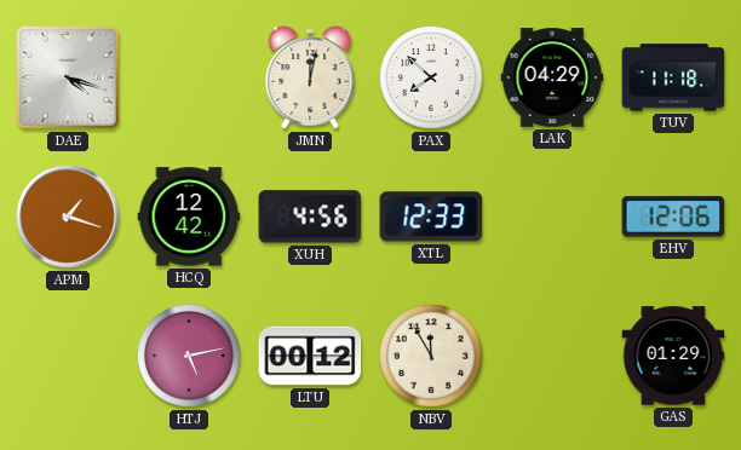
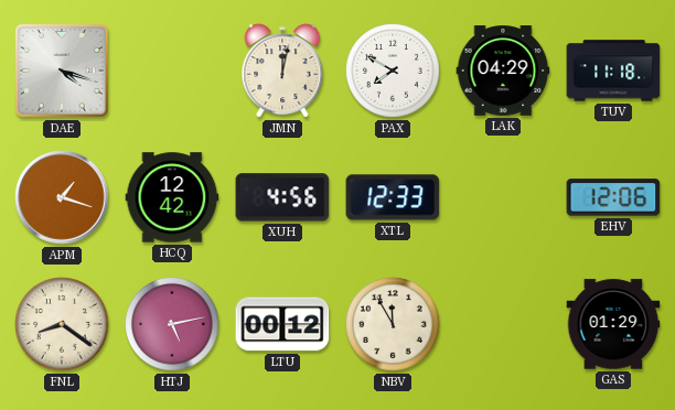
PAX: 7:52 -> 7:50
FNL: none -> 8:21
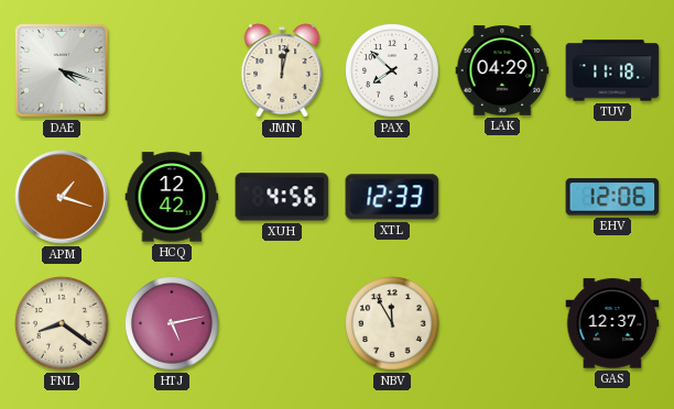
PAX: 7:50 -> 7:52
LTU: 00:12 -> none
GAS: 01:29 -> 12:37
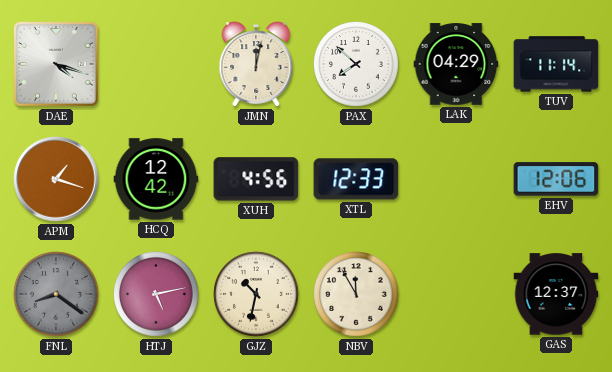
TUV: 11:18 -> 11:14
FNL dial: cream -> grey
GJZ: none -> 10:32
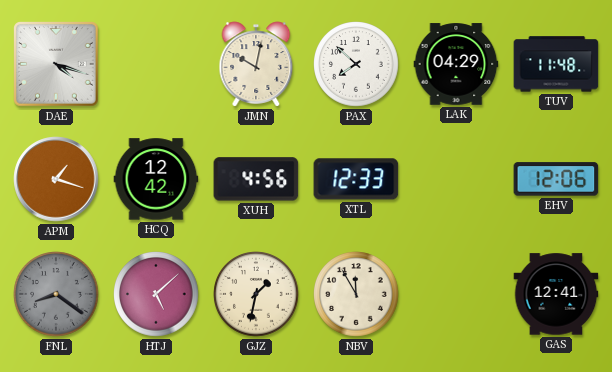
JMN: 12:02 -> 10:02
TUV: 11:14 -> 11:48
HTJ: 5:13 -> 5:08
GJZ: 10:32 -> 1:32
GAS: 12:37 -> 12:41
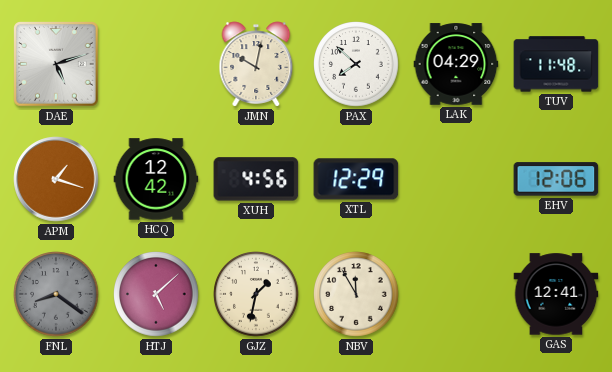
DAE: 4:18 -> 5:12
XTL: 12:33 -> 12:29
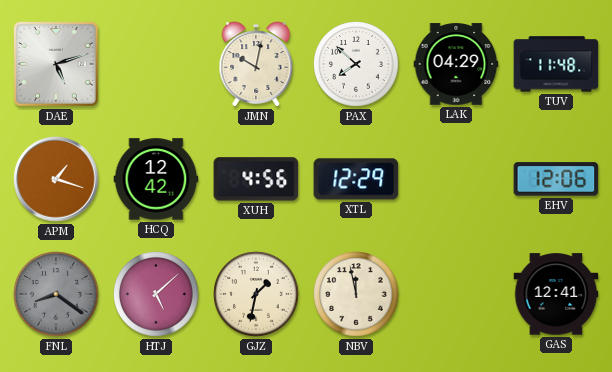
NBV: 11:55 -> 11:58
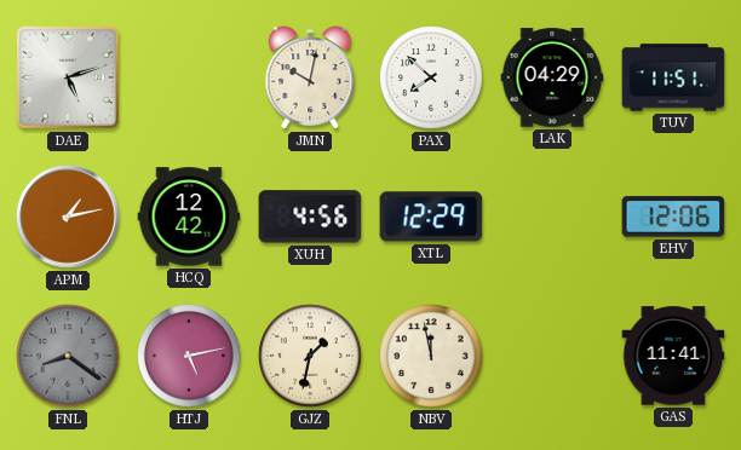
TUV: 11:48 -> 11:51
APM: 1:18 -> 1:13
HTJ: 5:08 -> 5:13
GAS: 12:41 -> 11:41
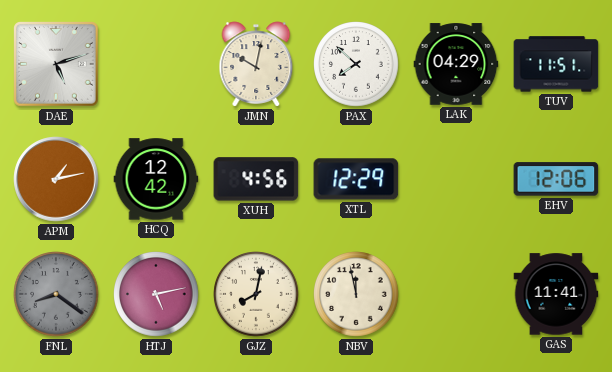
GJZ: 1:32 -> 8:02
